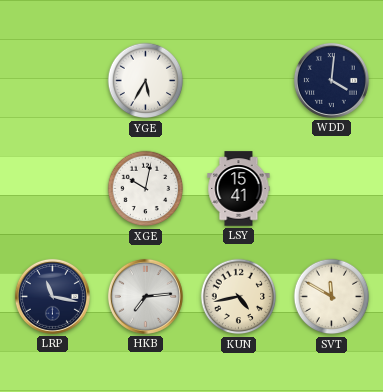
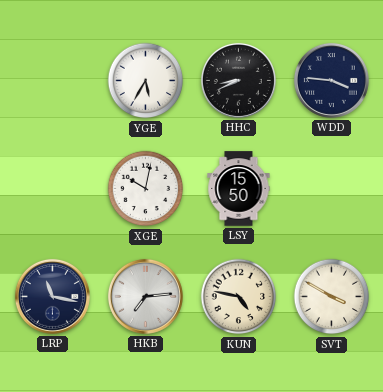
HHC: none -> 8:41
WDD: 4:01 -> 3:46
LSY: 15:41 -> 15:50
KUN: 4:43 -> 4:47
SVT: 11:50 -> 3:50
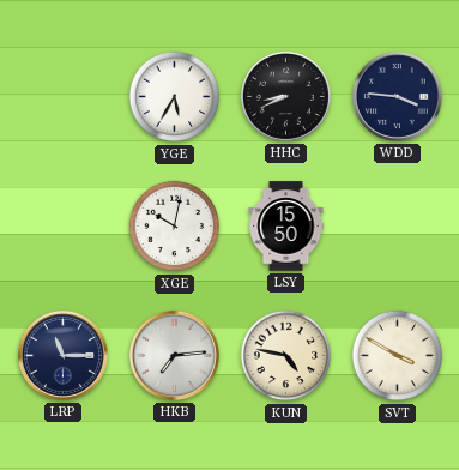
LRP: 11:17 -> 11:15
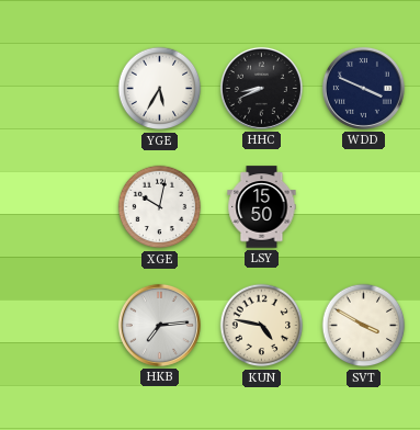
WDD: 3:46 -> 3:49
LRP: 11:15 -> none
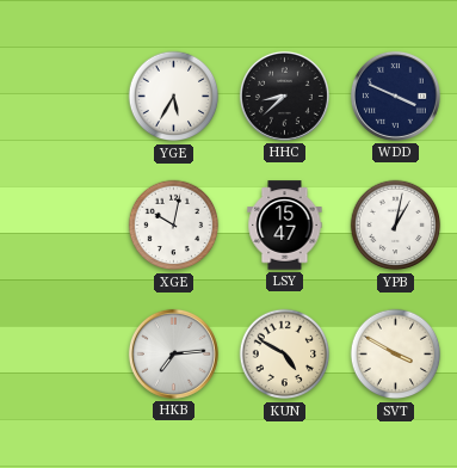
HHC: 8:41 -> 8:38
LSY: 15:50 -> 15:47
YPB: none -> 1:02
KUN: 4:47 -> 4:50
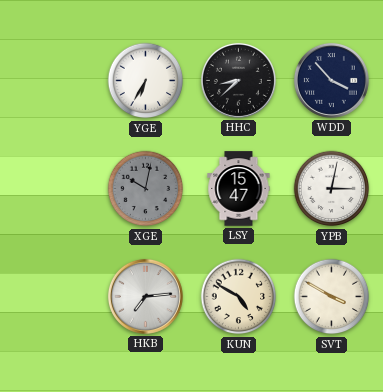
YGE: 5:35 -> 6:35
WDD: 3:49 -> 3:53
XGE dial: white -> grey
YPB: 1:02 -> 3:02
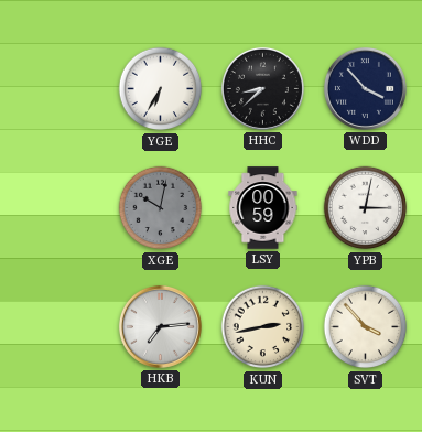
LSY: 15:47 -> 00:59
KUN: 4:50 -> 2:43
SVT: 3:50 -> 3:53
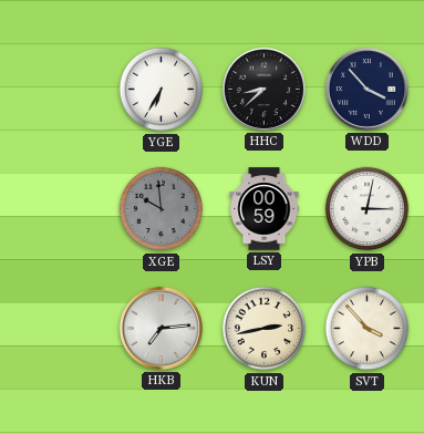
XGE: 10:02 -> 9:59
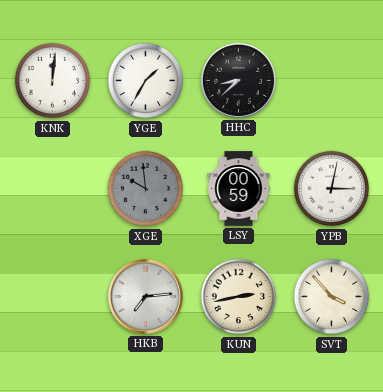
KNK: none -> 12:01
YGE: 6:35 -> 1:35
WDD: 3:53 -> none
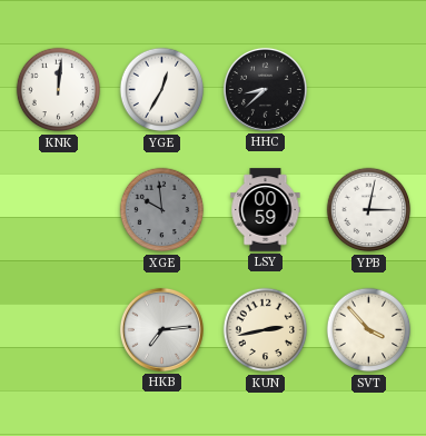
YGE: 1:35 -> 12:35
